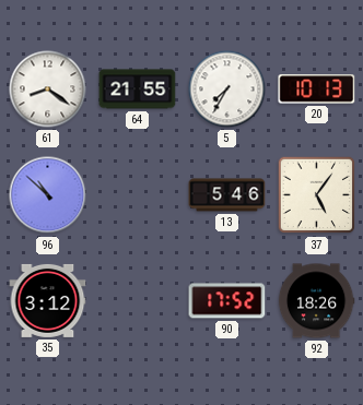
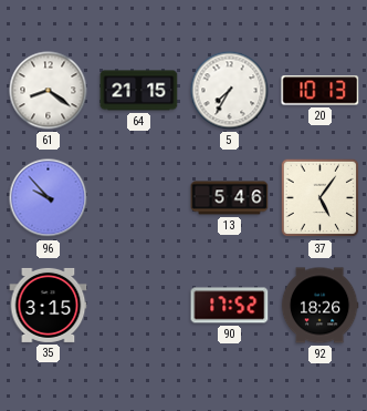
64: 21:55 -> 21:15
96: 10:52 -> 9:53
35: 3:12 -> 3:15
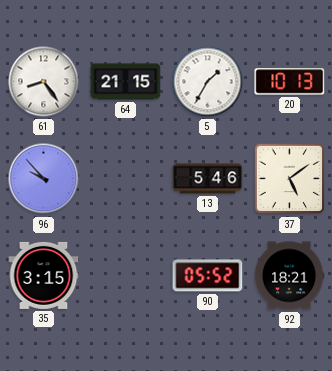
61: 8:21 -> 8:24
5: 7:35 -> 1:35
37: 5:06 -> 5:09
90: 17:52 -> 05:52
92: 18:26 -> 18:21
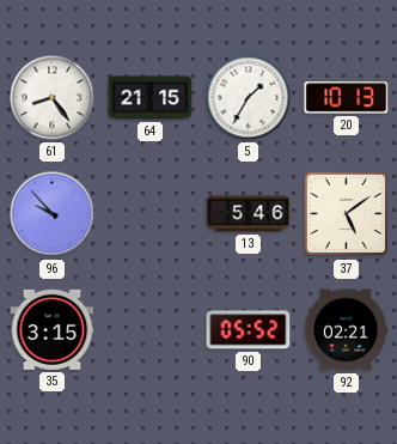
92: 18:21 -> 02:21
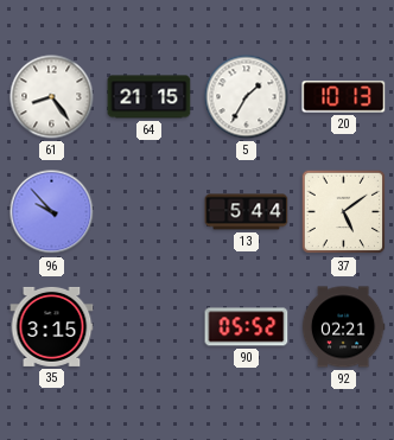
13: 5:46 -> 5:44
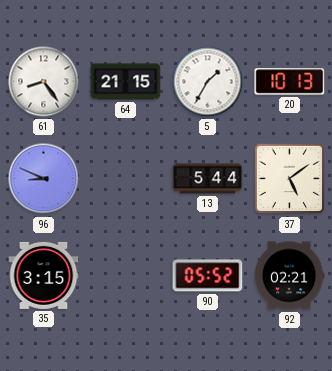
96: 9:53 -> 8:49
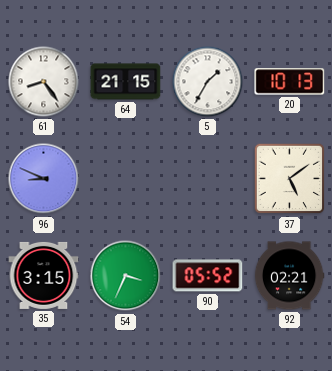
13: 5:44 -> none
54: none -> 3:34
